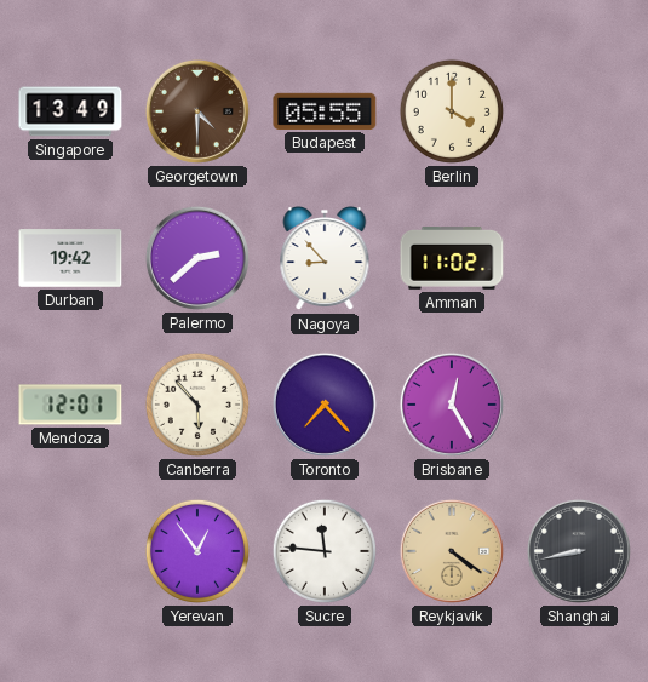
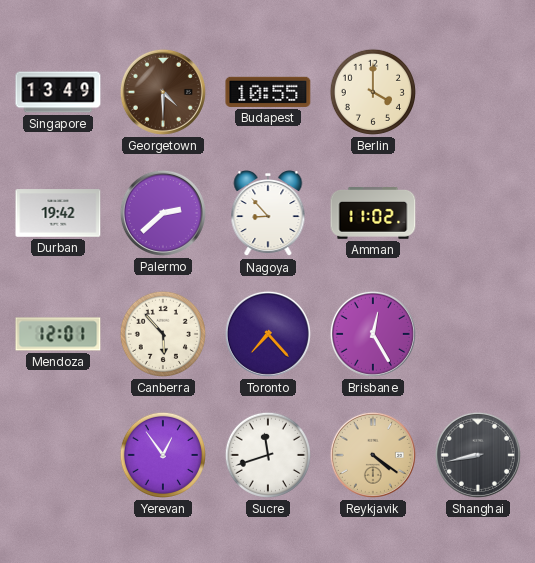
Budapest: 05:55 -> 10:55
Sucre: 11:46 -> 11:42
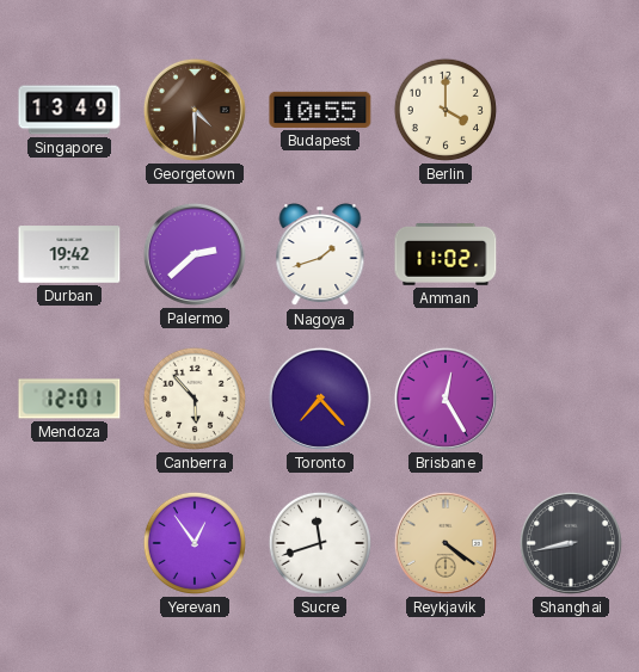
Nagoya: 8:53 -> 1:42
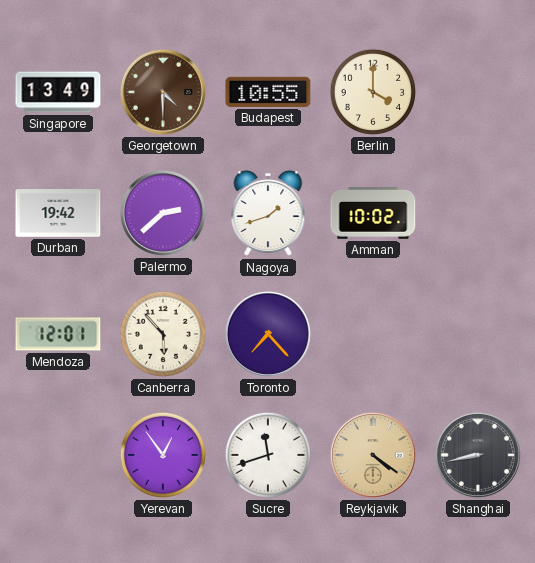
Amman: 11:02 -> 10:02
Brisbane: 12:25 -> none
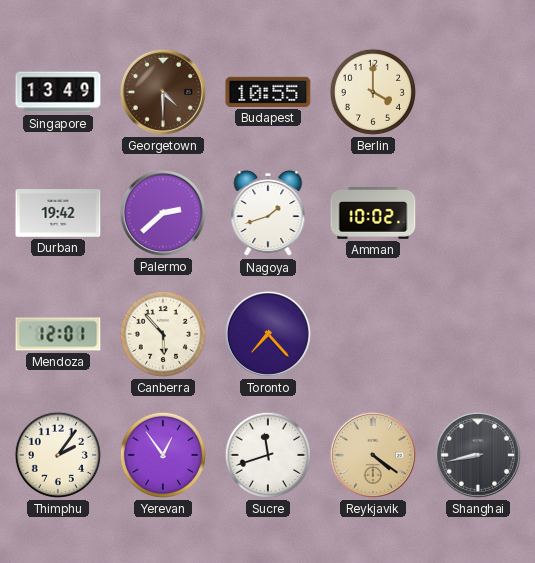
Thimphu: none -> 2:06
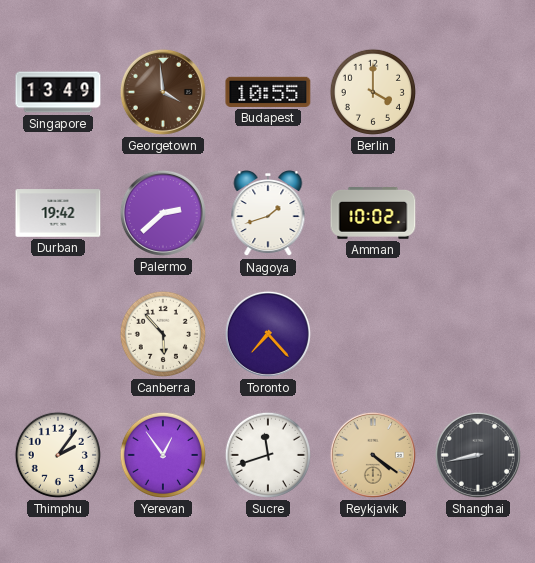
Georgetown: 4:30 -> 3:59
Mendoza: 12:01 -> none
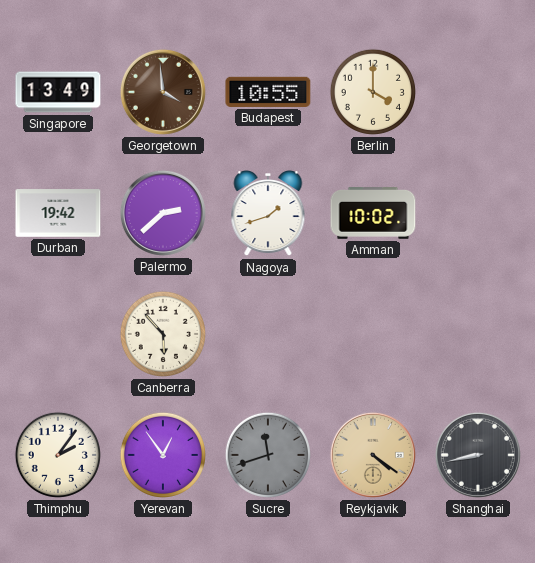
Toronto: 7:23 -> none
Sucre dial: white -> grey
